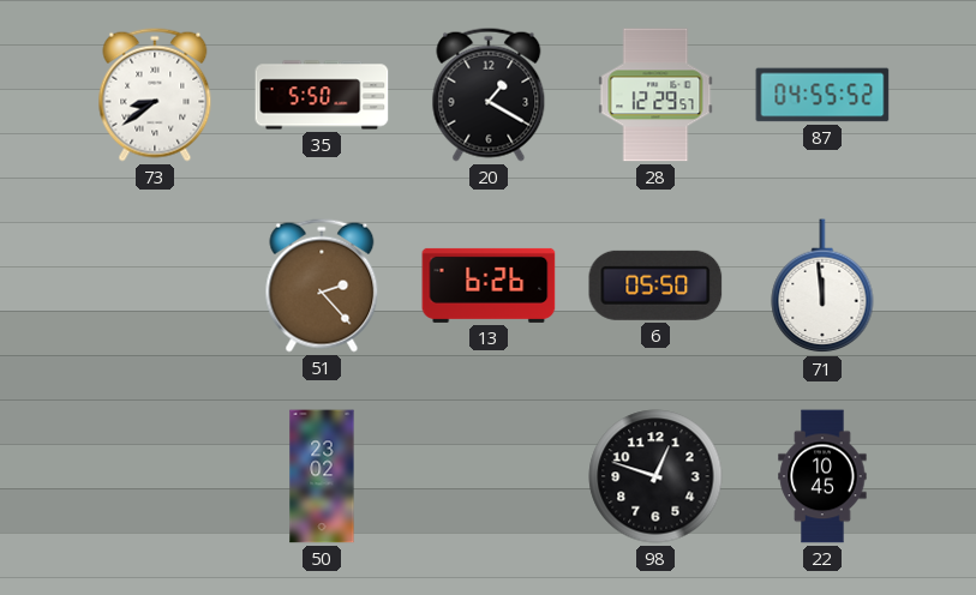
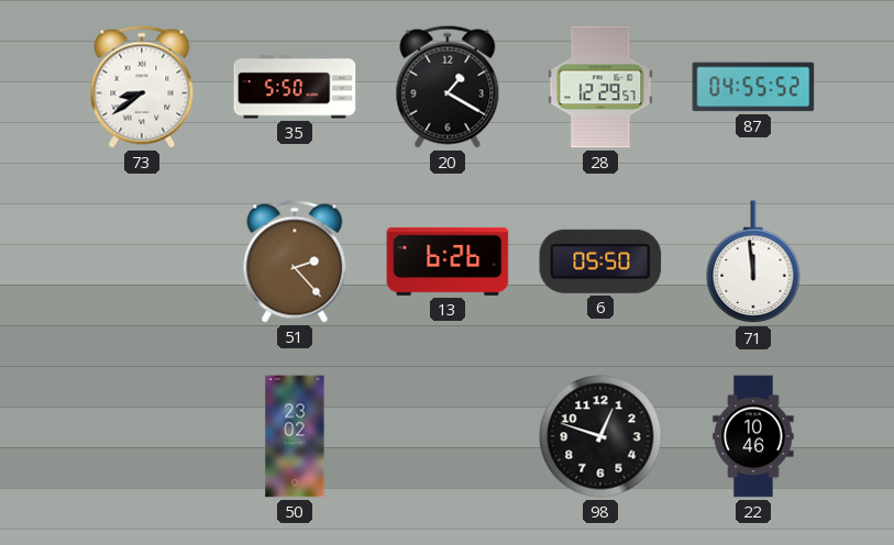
22: 10:45 -> 10:46
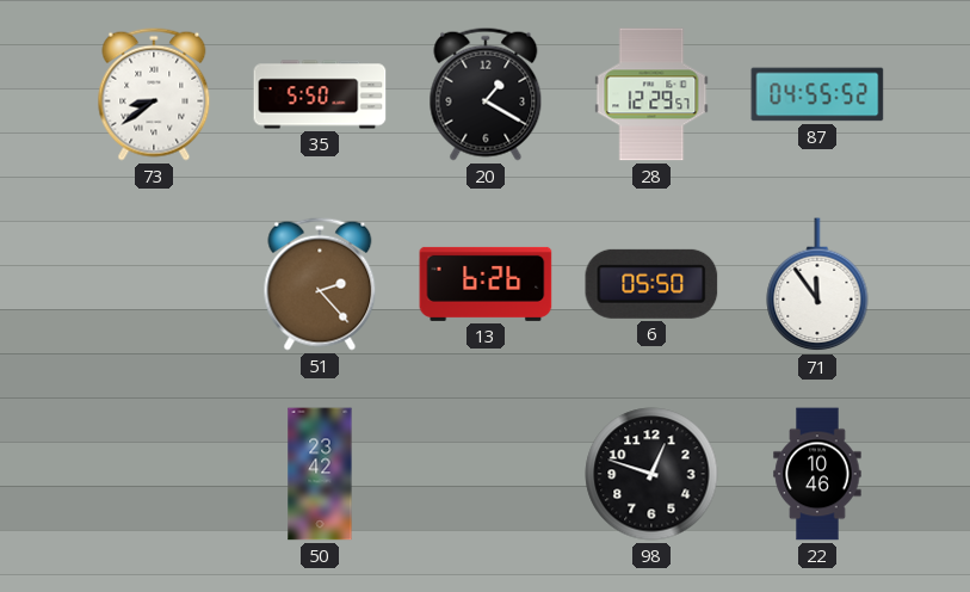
71: 11:59 -> 11:54
50: 23:02 -> 23:42
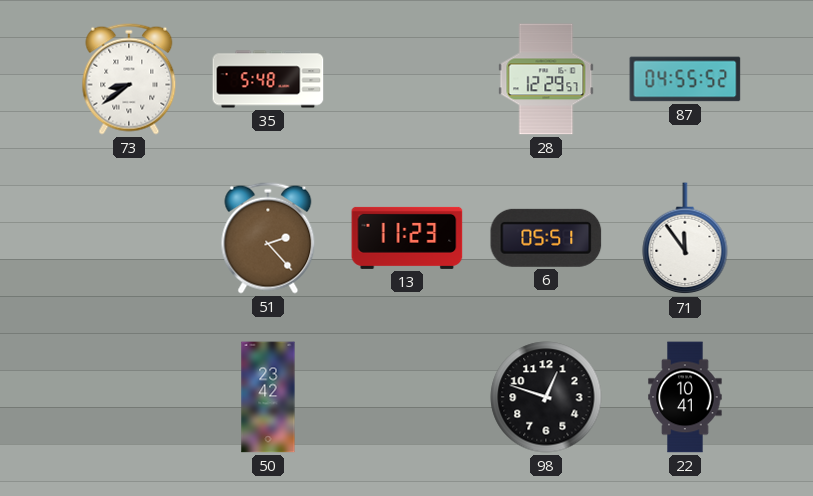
35: 5:50 -> 5:48
20: 1:20 -> none
13: 6:26 -> 11:23
6: 05:50 -> 05:51
22: 10:46 -> 10:41
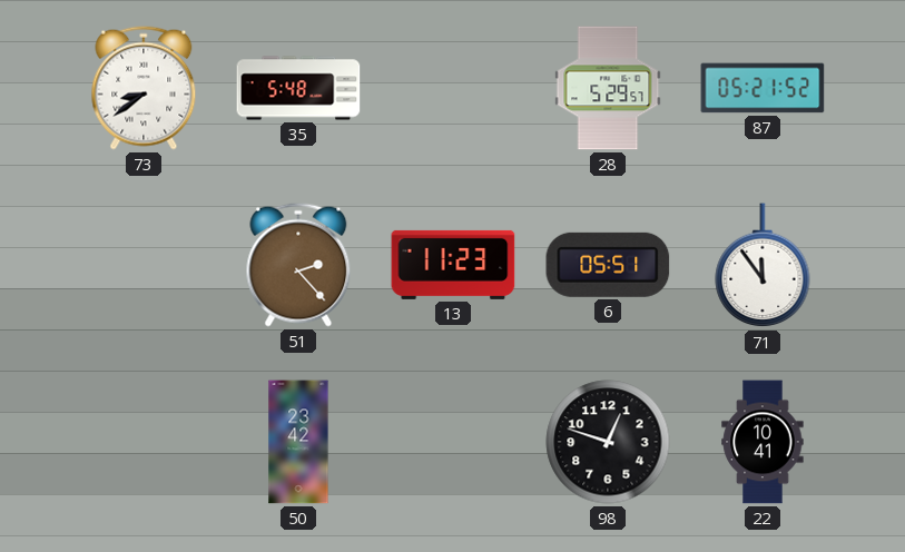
28: 12:29 -> 5:29
87: 04:55 -> 05:21
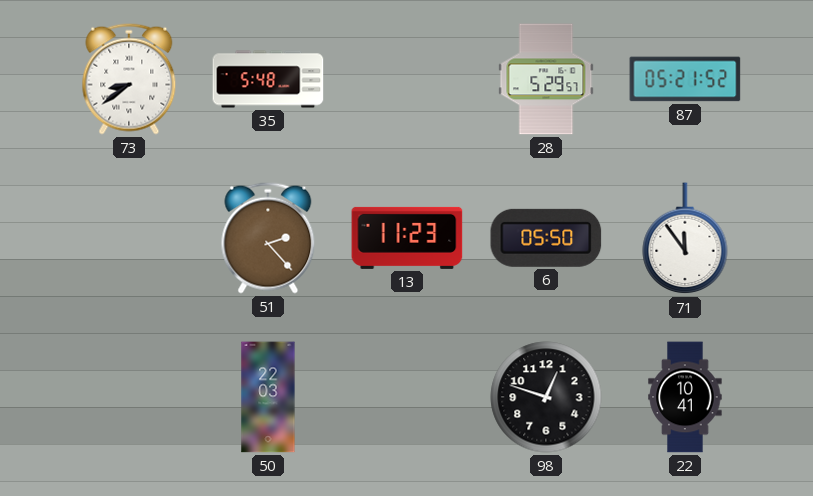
6: 05:51 -> 05:50
50: 23:42 -> 22:03
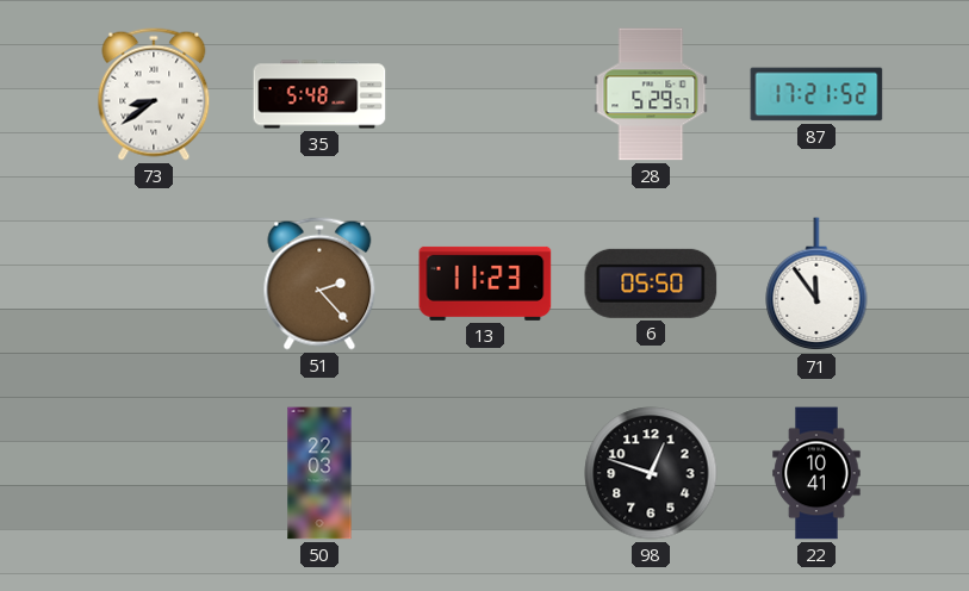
87: 05:21 -> 17:21
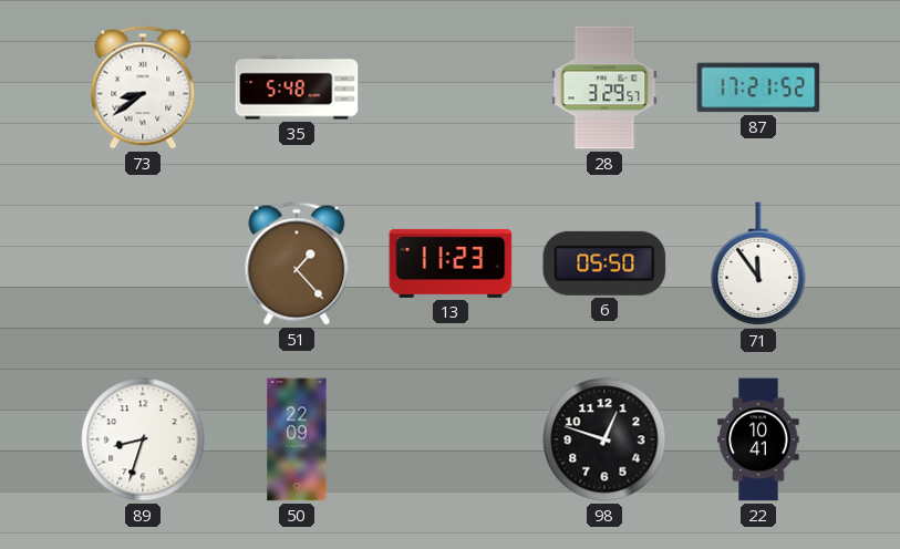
28: 5:29 -> 3:29
51: 2:23 -> 1:23
89: none -> 8:33
50: 22:03 -> 22:09
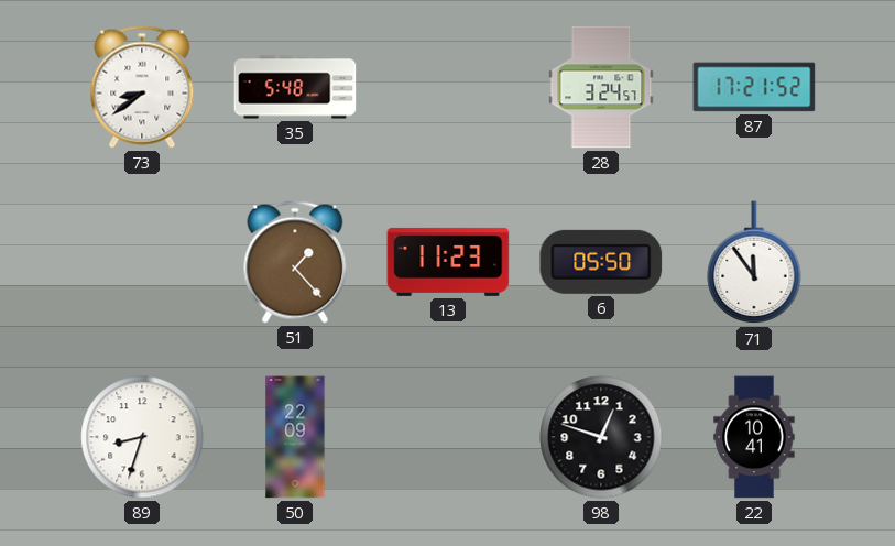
28: 3:29 -> 3:24
